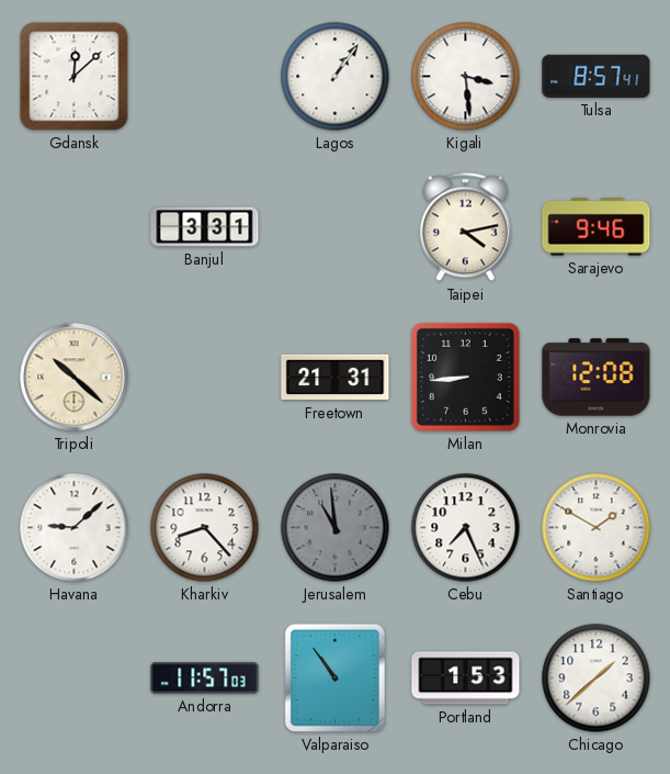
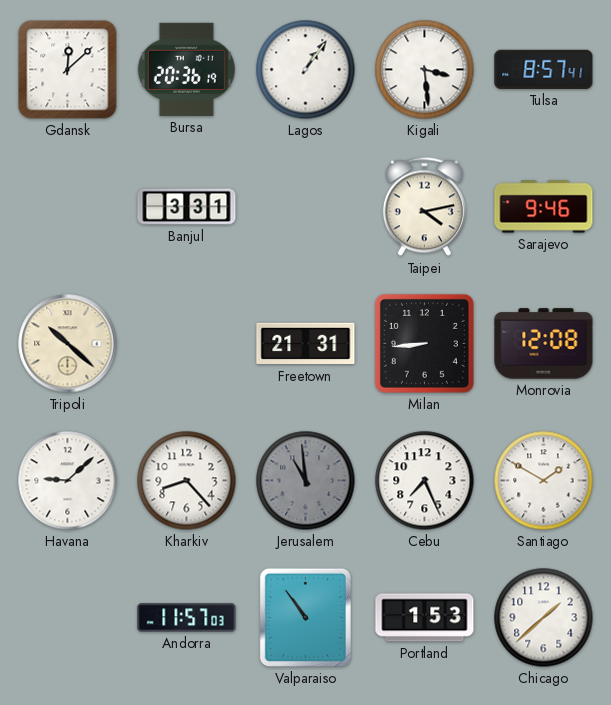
Bursa: none -> 20:36
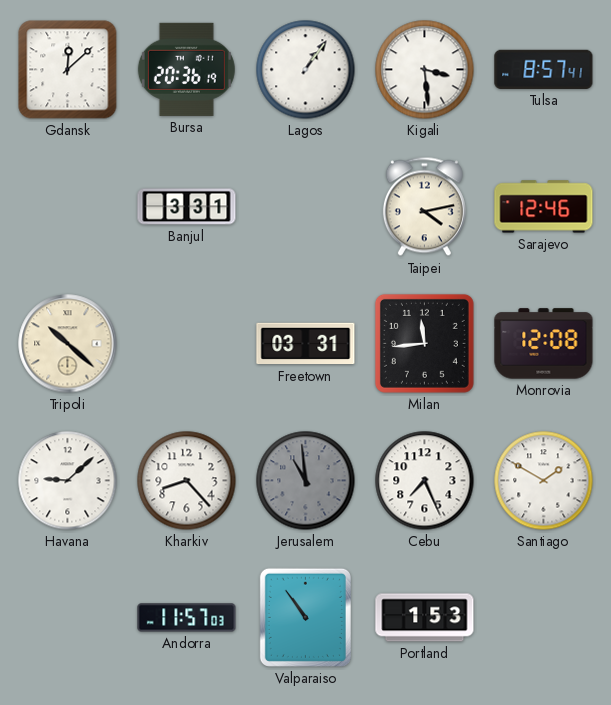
Sarajevo: 9:46 -> 12:46
Freetown: 21:31 -> 03:31
Milan: 8:44 -> 11:44
Chicago: 1:38 -> none
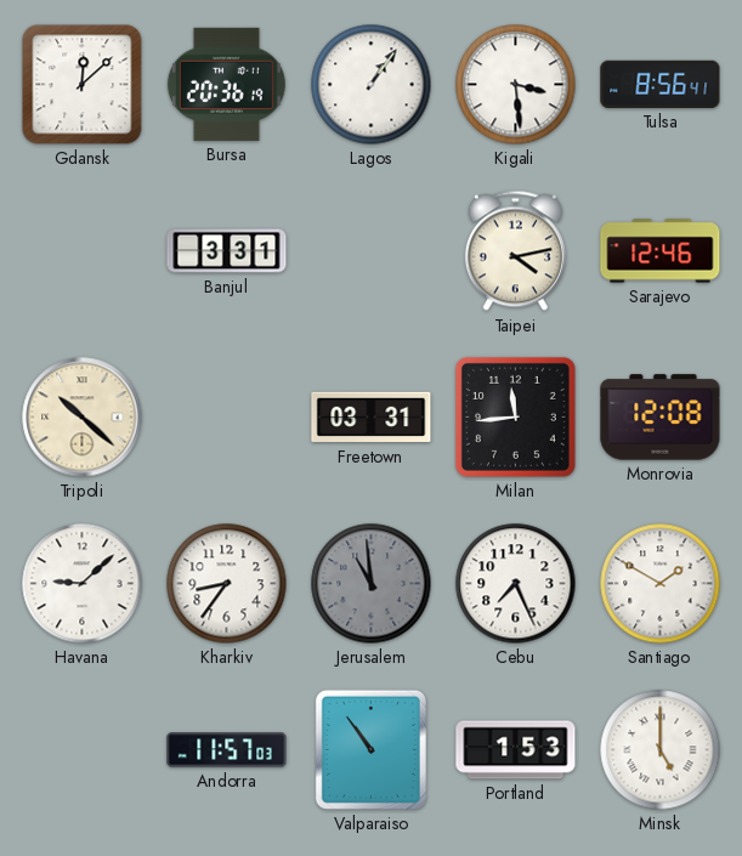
Tulsa: 8:57 -> 8:56
Kharkiv: 8:23 -> 8:36
Minsk: none -> 5:00
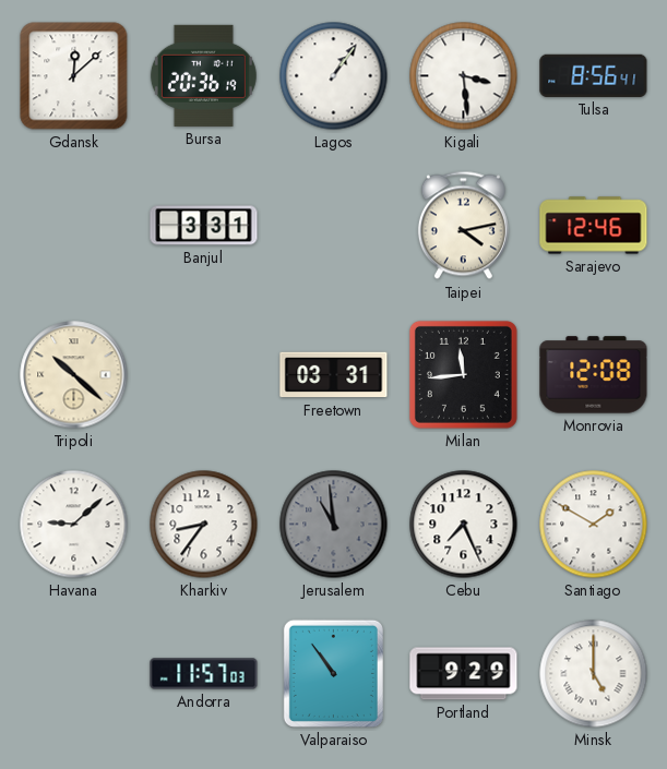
Portland: 1:53 -> 9:29
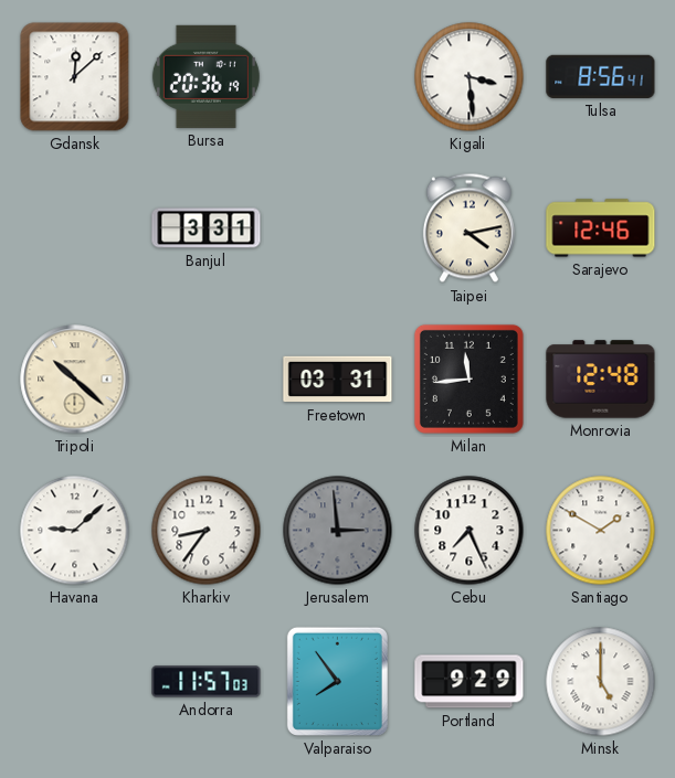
Lagos: 1:06 -> none
Monrovia: 12:08 -> 12:48
Jerusalem: 10:59 -> 2:59
Valparaiso: 10:54 -> 7:54
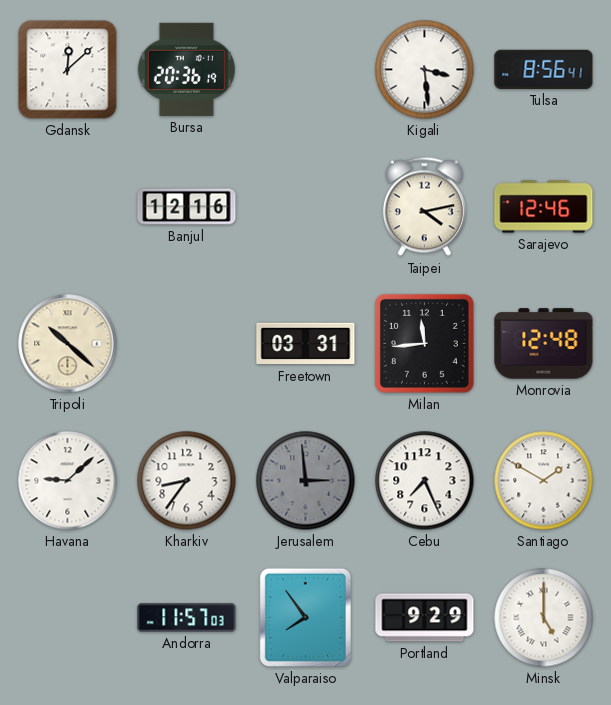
Banjul: 3:31 -> 12:16
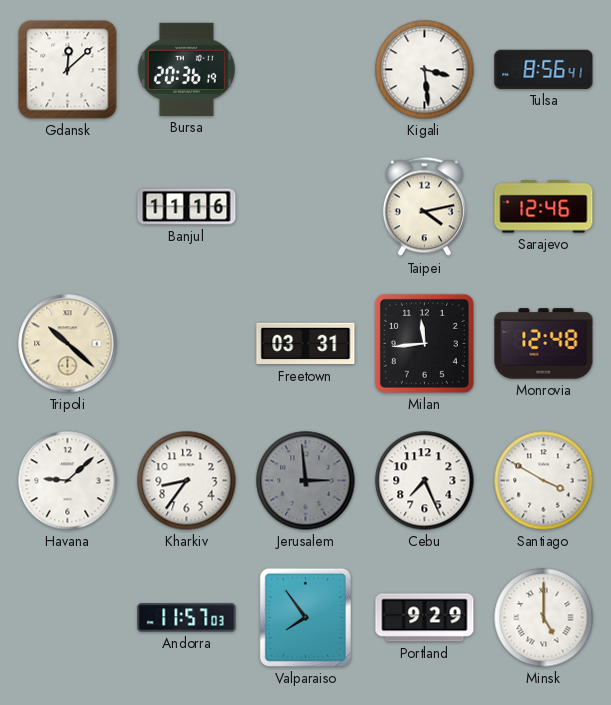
Banjul: 12:16 -> 11:16
Santiago: 1:50 -> 3:50
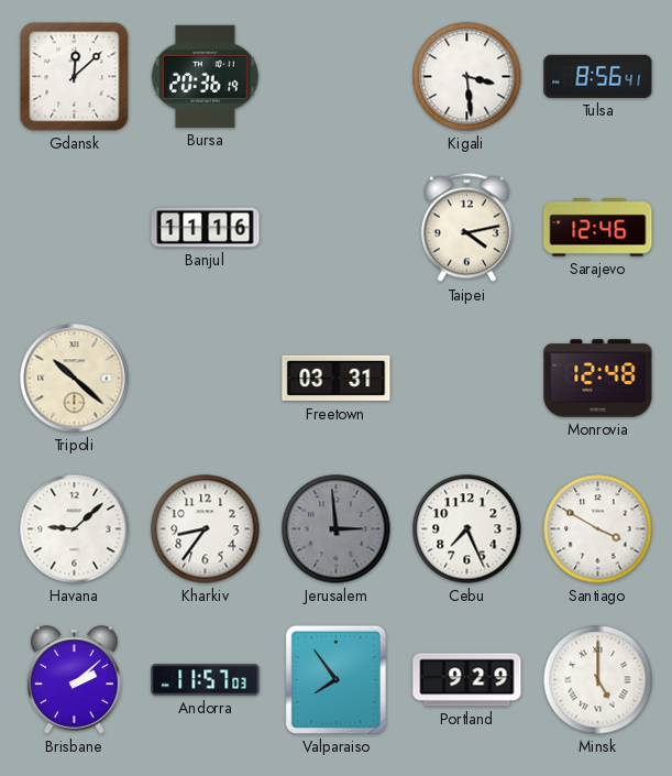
Milan: 11:44 -> none
Brisbane: none -> 2:08
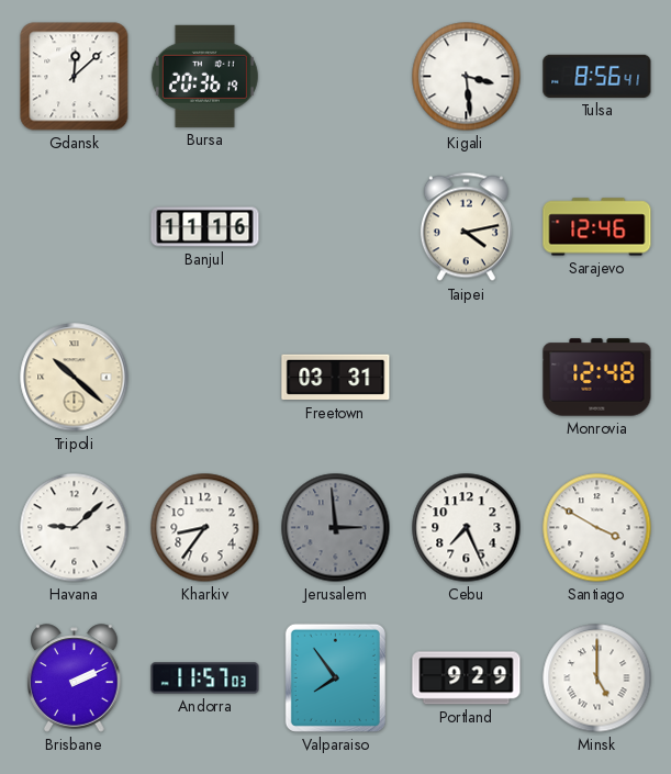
Brisbane: 2:08 -> 2:11
